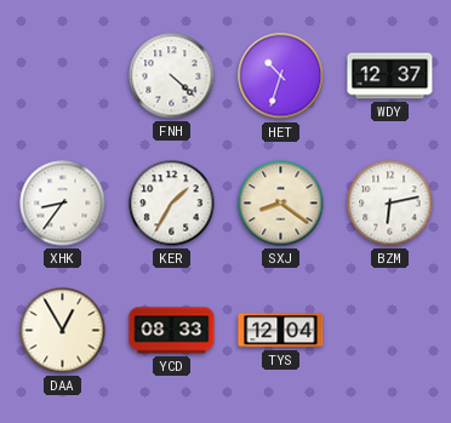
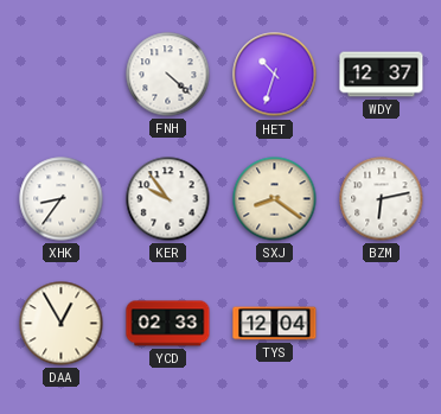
KER: 1:35 -> 9:54
YCD: 08:33 -> 02:33
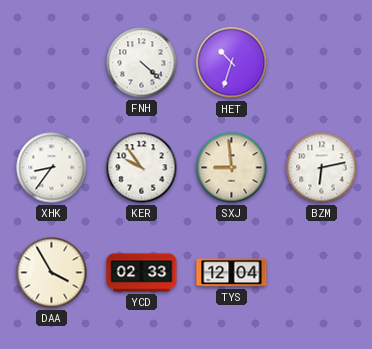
WDY: 12:37 -> none
SXJ: 8:21 -> 8:59
DAA: 12:55 -> 3:55
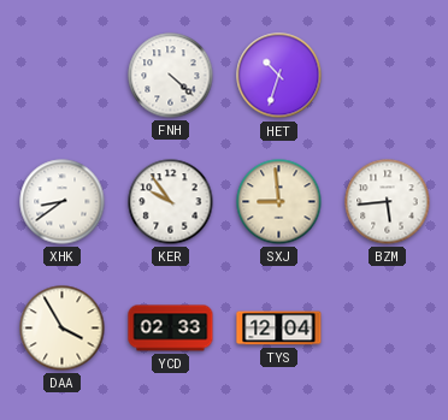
XHK: 8:36 -> 8:39
BZM: 6:13 -> 5:44
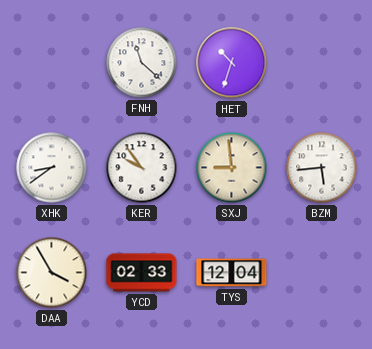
FNH: 4:22 -> 11:22
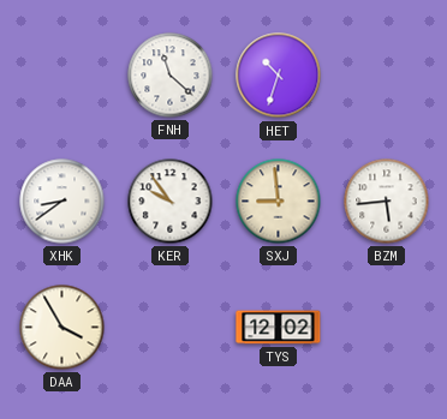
YCD: 02:33 -> none
TYS: 12:04 -> 12:02
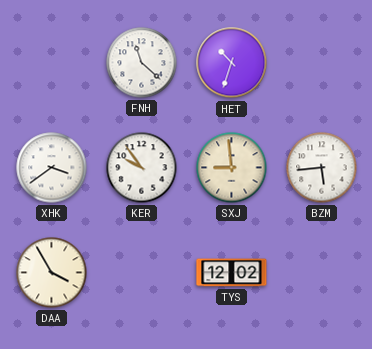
XHK: 8:39 -> 3:39
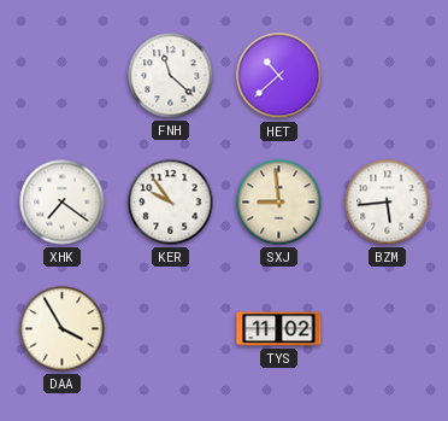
HET: 10:33 -> 10:38
XHK: 3:39 -> 7:21
TYS: 12:02 -> 11:02
